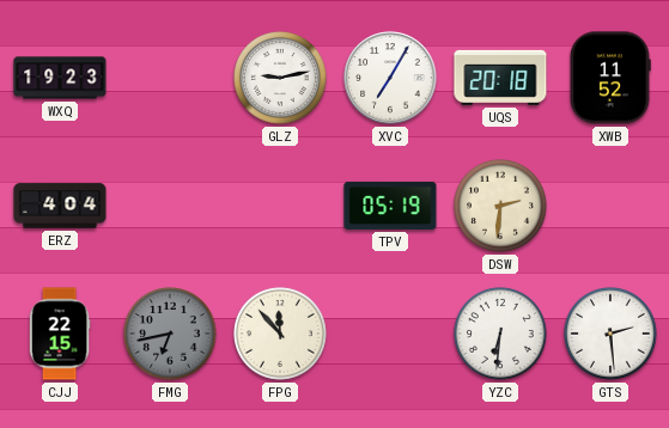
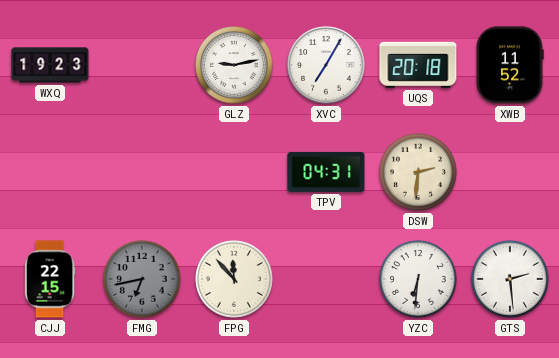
ERZ: 4:04 -> none
TPV: 05:19 -> 04:31
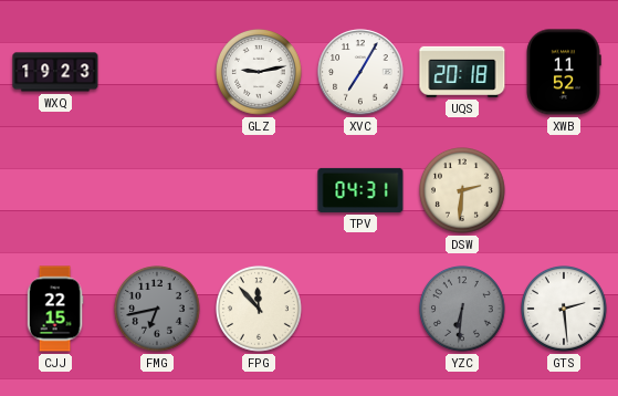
YZC dial: white -> grey
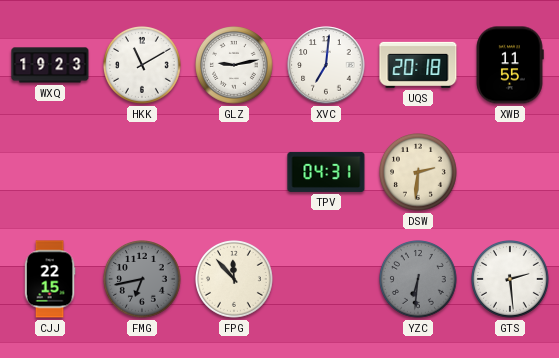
HKK: none -> 11:10
XVC: 7:05 -> 7:01
XWB: 11:52 -> 11:55
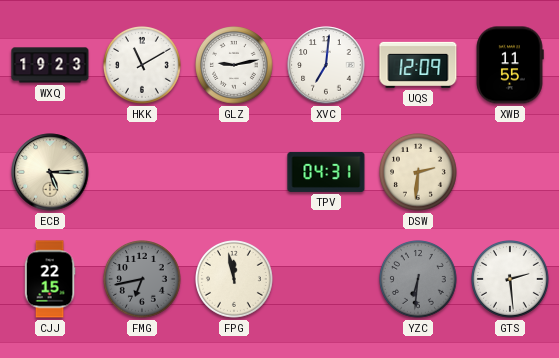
UQS: 20:18 -> 12:09
ECB: none -> 5:15
FPG: 11:53 -> 11:58
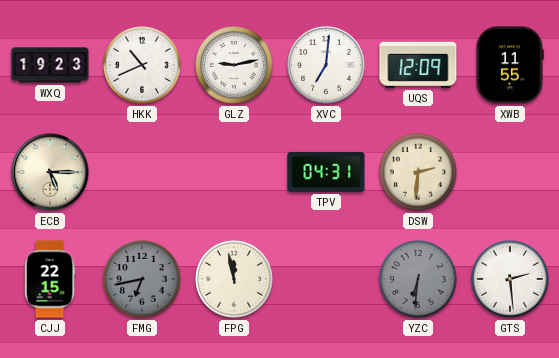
HKK: 11:10 -> 10:41
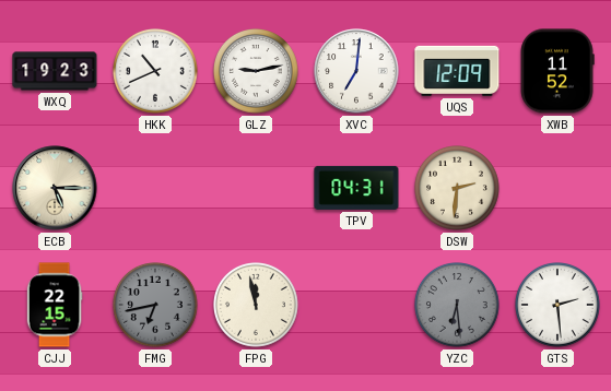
XWB: 11:55 -> 11:52
YZC: 6:31 -> 6:29
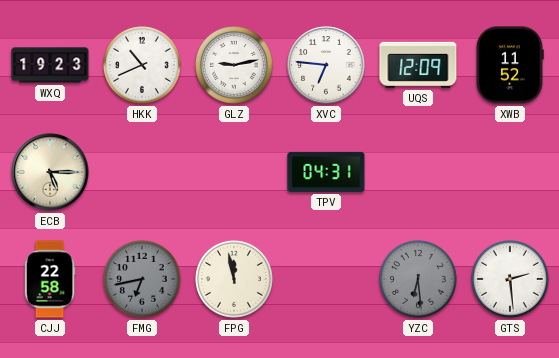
XVC: 7:01 -> 6:46
DSW: 2:31 -> none
CJJ: 22:15 -> 22:58
